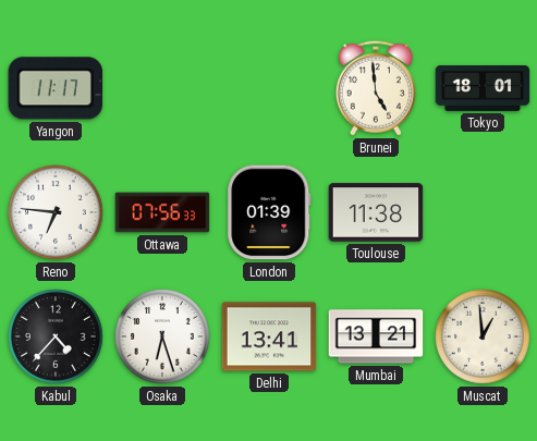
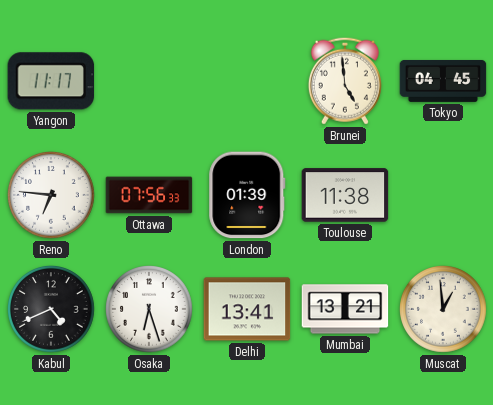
Tokyo: 18:01 -> 04:45
Kabul: 4:37 -> 4:41
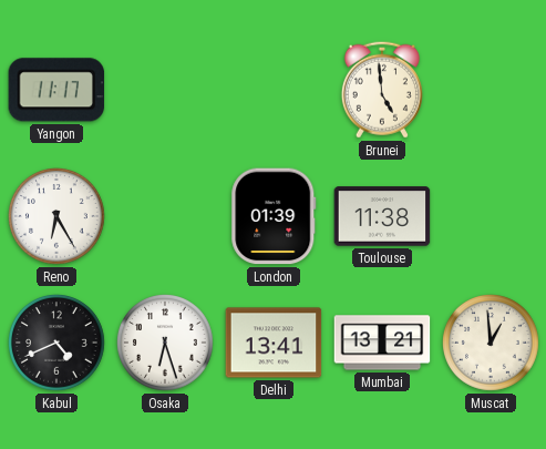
Tokyo: 04:45 -> none
Reno: 6:46 -> 6:25
Ottawa: 07:56 -> none
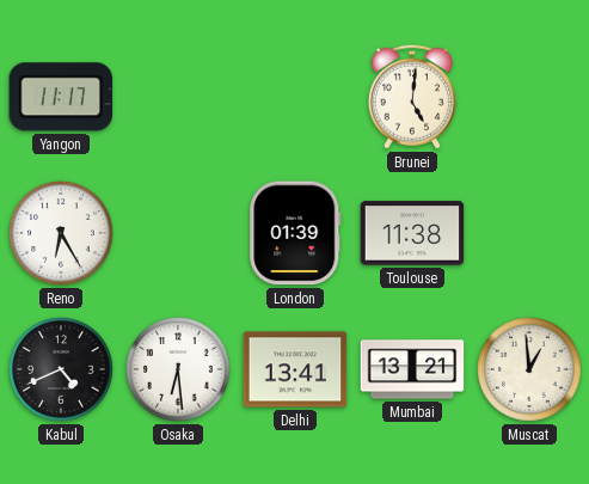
Brunei: 4:59 -> 5:01
Osaka: 6:27 -> 6:29
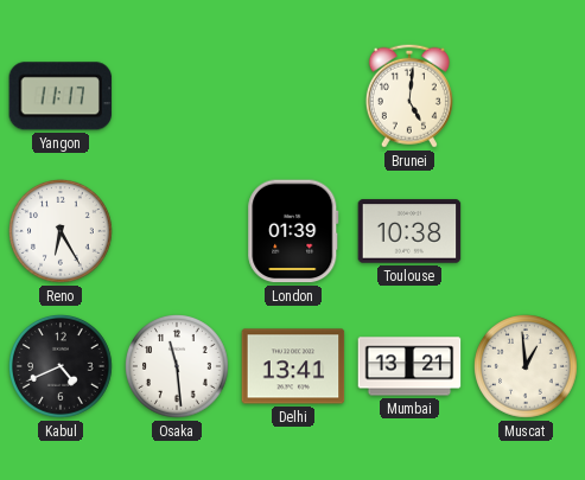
Toulouse: 11:38 -> 10:38
Osaka: 6:29 -> 11:29
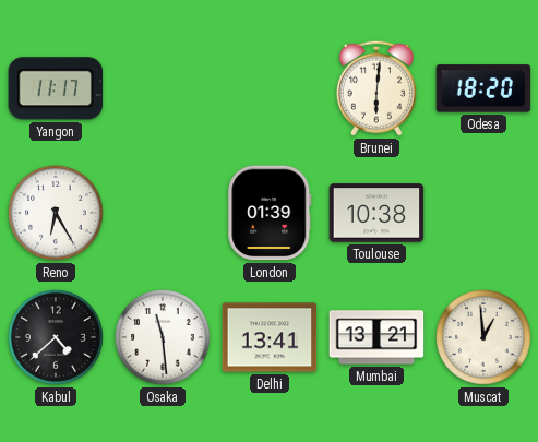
Brunei: 5:01 -> 6:01
Odesa: none -> 18:20
Kabul: 4:41 -> 4:38
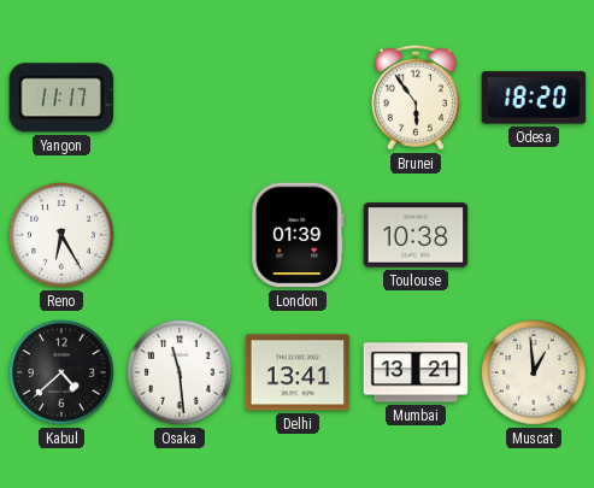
Brunei: 6:01 -> 5:54
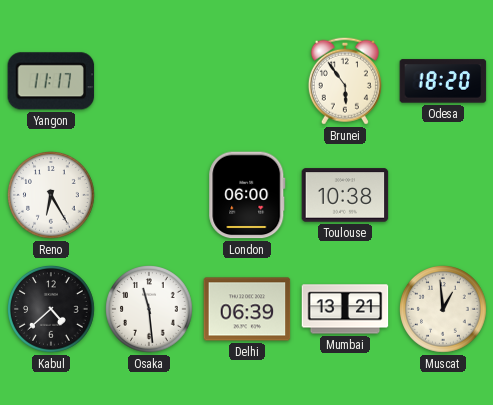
London: 01:39 -> 06:00
Delhi: 13:41 -> 06:39
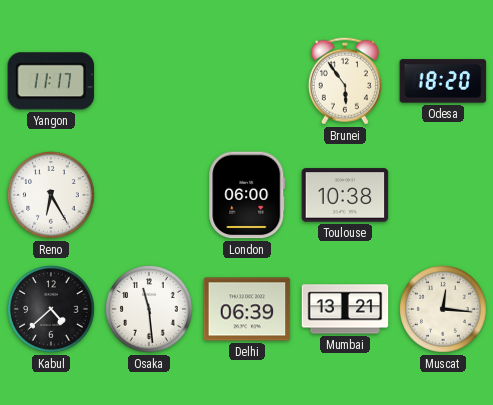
Muscat: 12:59 -> 12:16
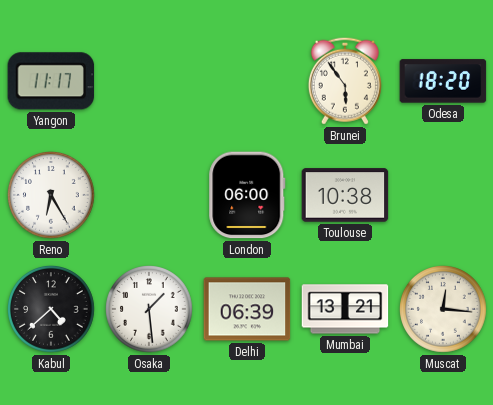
Osaka: 11:29 -> 1:29
